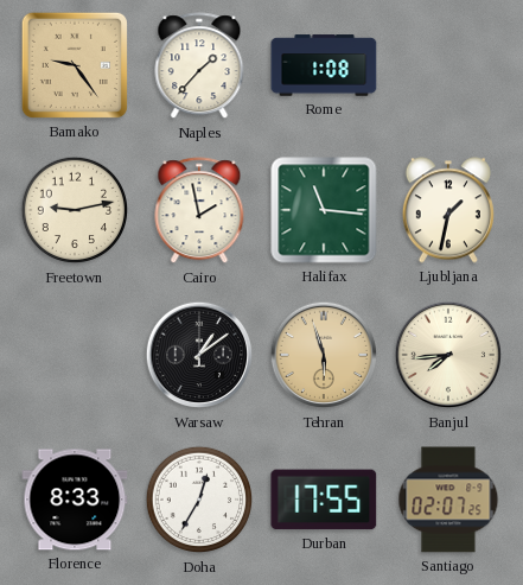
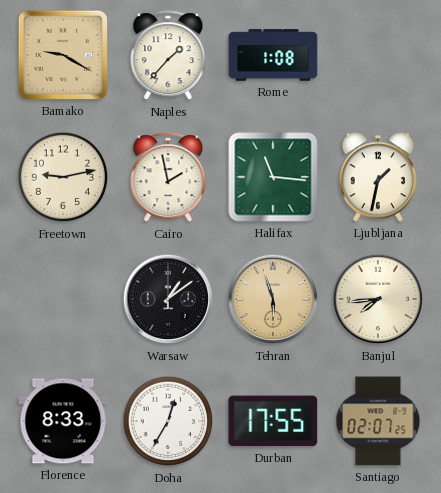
Bamako: 9:24 -> 9:20
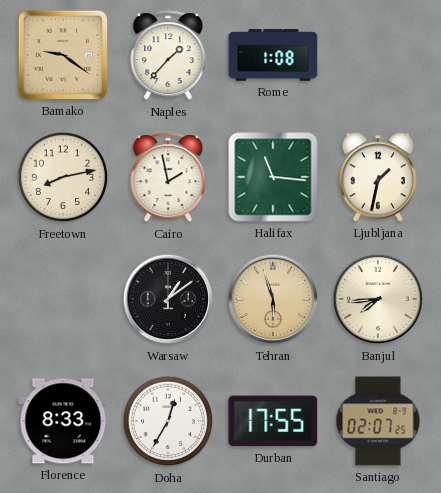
Bamako: 9:20 -> 9:21
Freetown: 9:13 -> 8:13
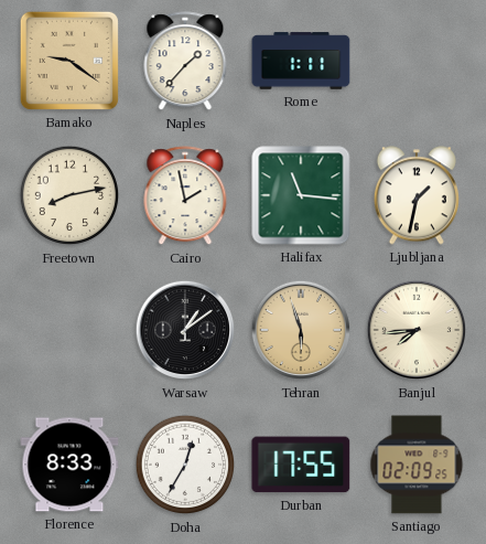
Rome: 1:08 -> 1:11
Santiago: 02:07 -> 02:09
